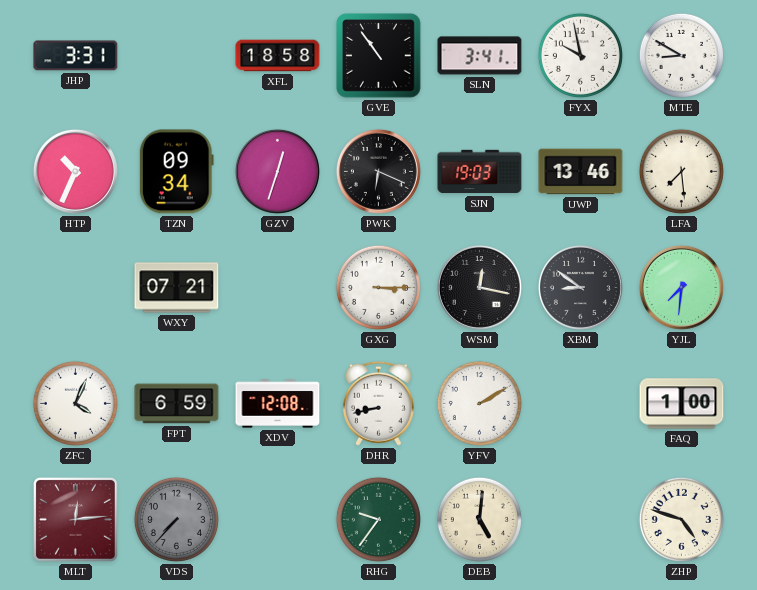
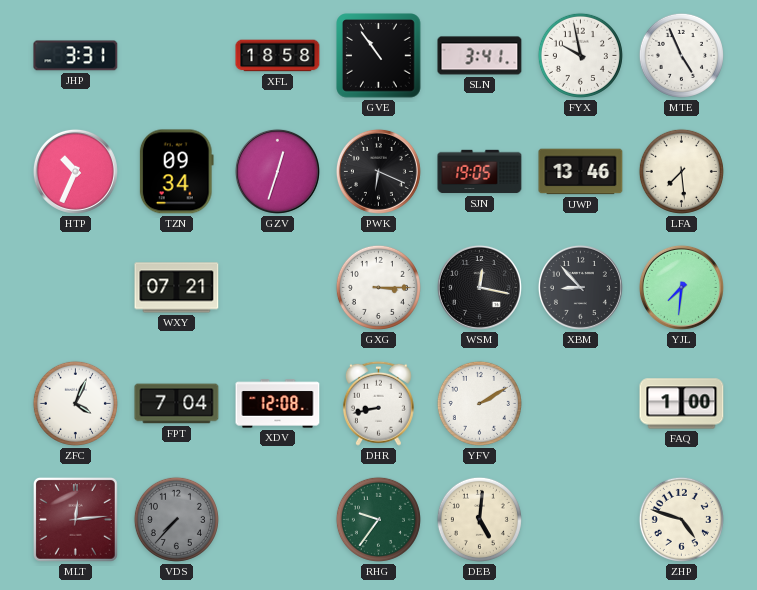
MTE: 8:50 -> 4:56
SJN: 19:03 -> 19:05
XBM: 8:51 -> 8:53
FPT: 6:59 -> 7:04
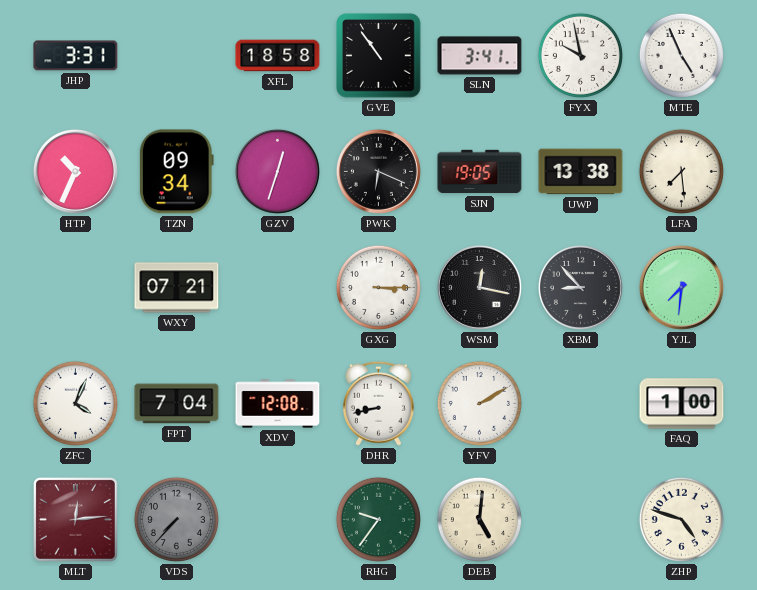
UWP: 13:46 -> 13:38
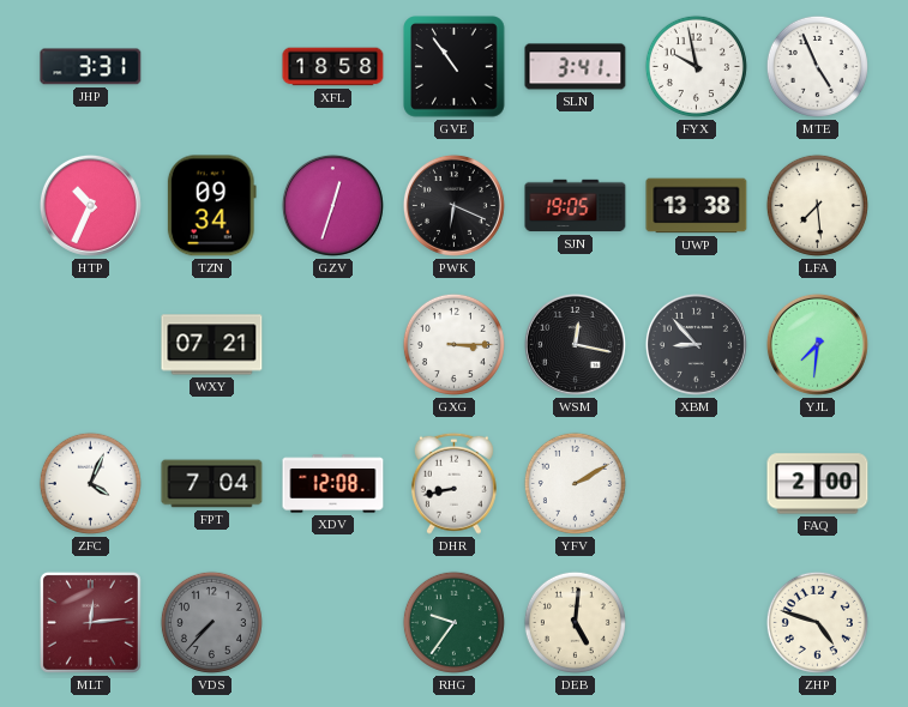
FAQ: 1:00 -> 2:00
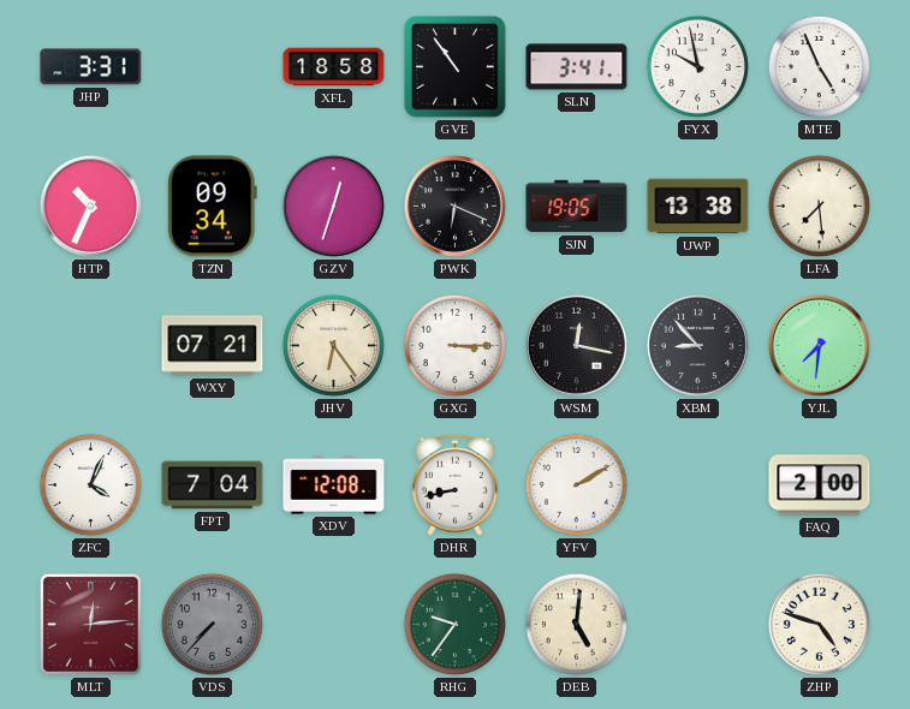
JHV: none -> 6:24
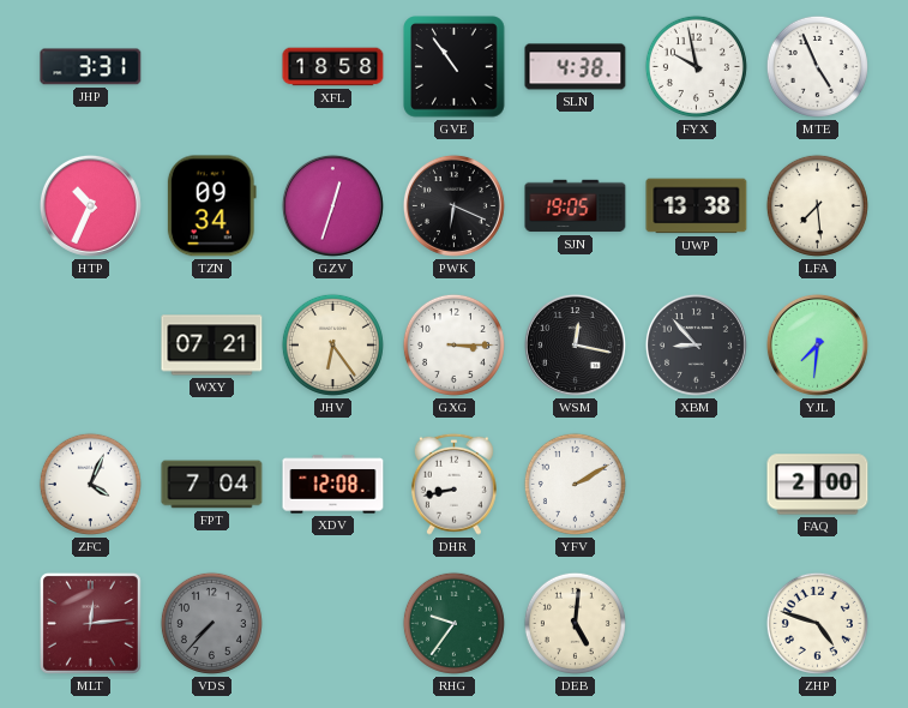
SLN: 3:41 -> 4:38
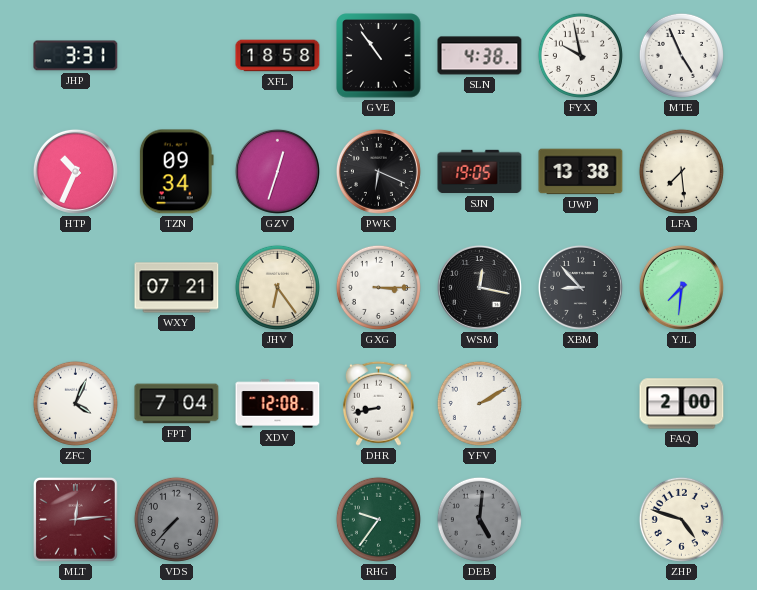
DEB dial: cream -> grey
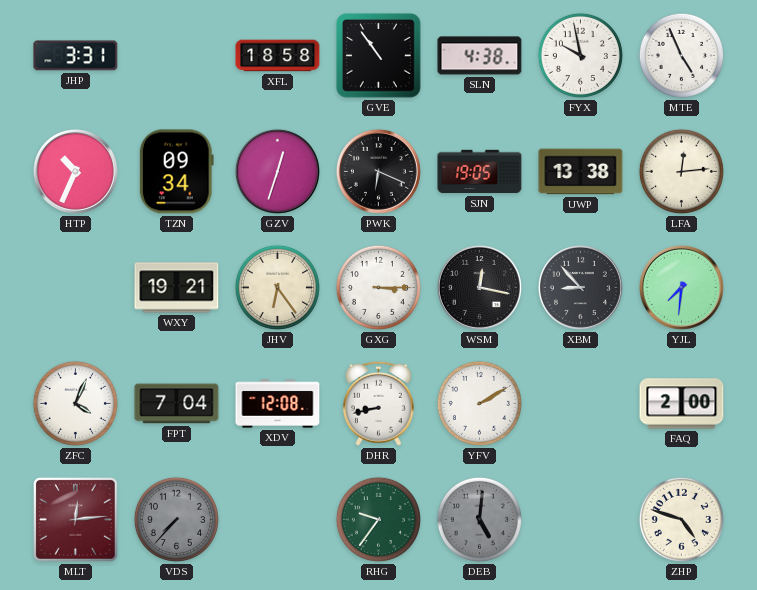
LFA: 7:29 -> 12:14
WXY: 07:21 -> 19:21
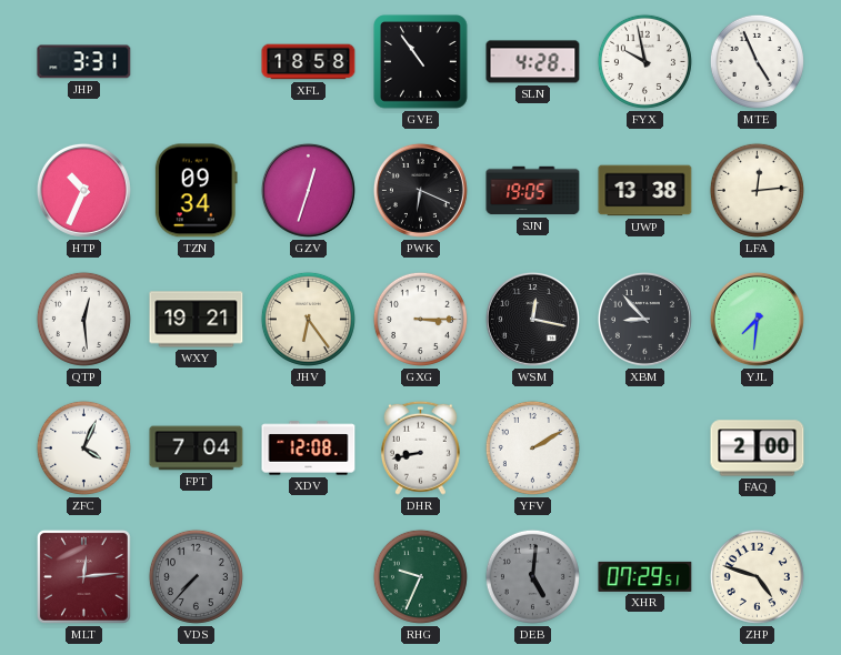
SLN: 4:38 -> 4:28
QTP: none -> 12:29
RHG: 9:36 -> 9:34
XHR: none -> 07:29
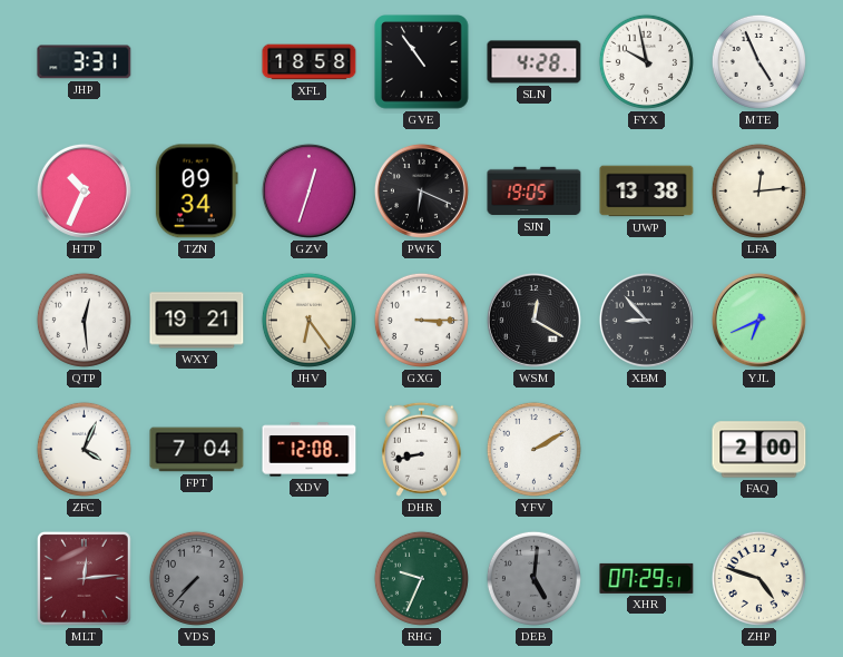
WSM: 12:17 -> 12:20
YJL: 7:31 -> 6:41
